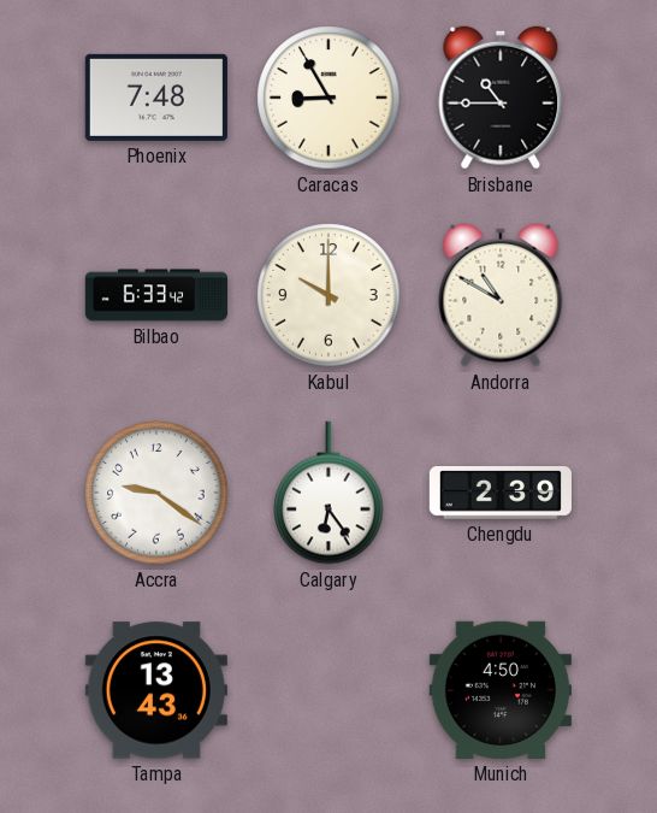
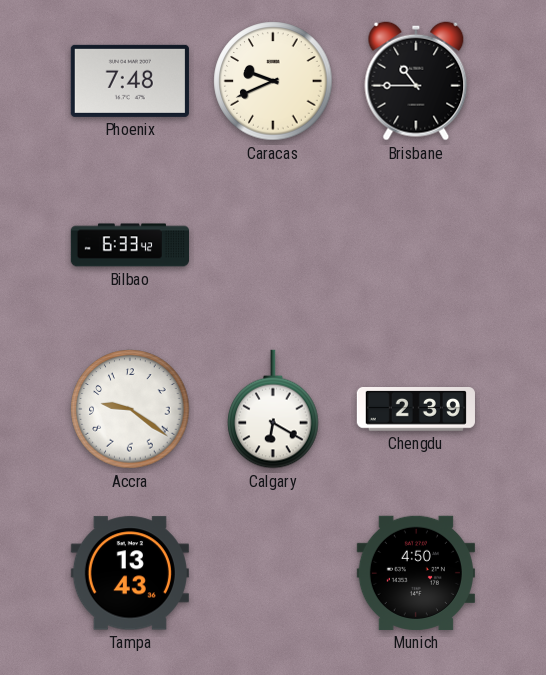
Caracas: 8:55 -> 9:41
Kabul: 10:00 -> none
Andorra: 10:50 -> none
Calgary: 6:24 -> 6:20
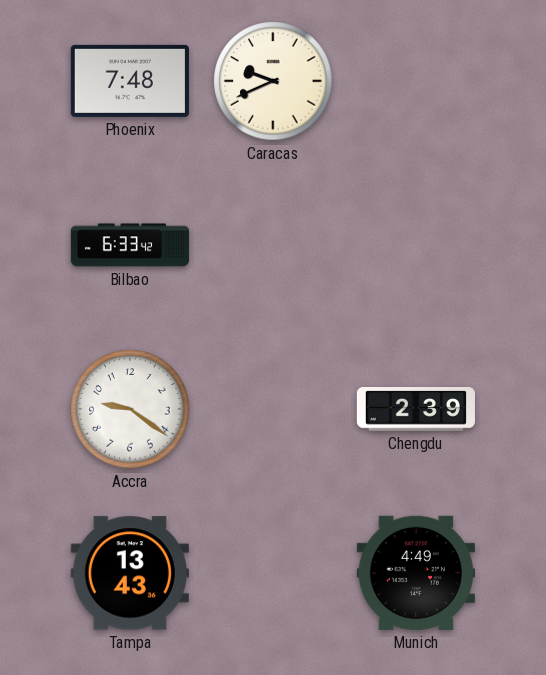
Brisbane: 10:45 -> none
Calgary: 6:20 -> none
Munich: 4:50 -> 4:49
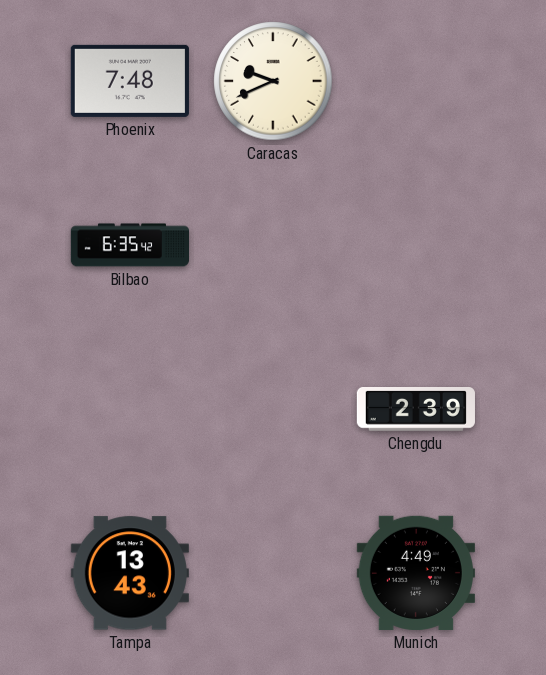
Bilbao: 6:33 -> 6:35
Accra: 9:21 -> none
